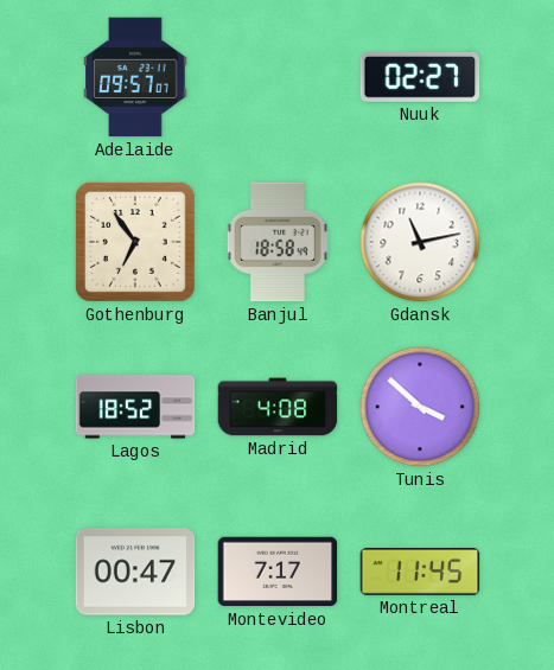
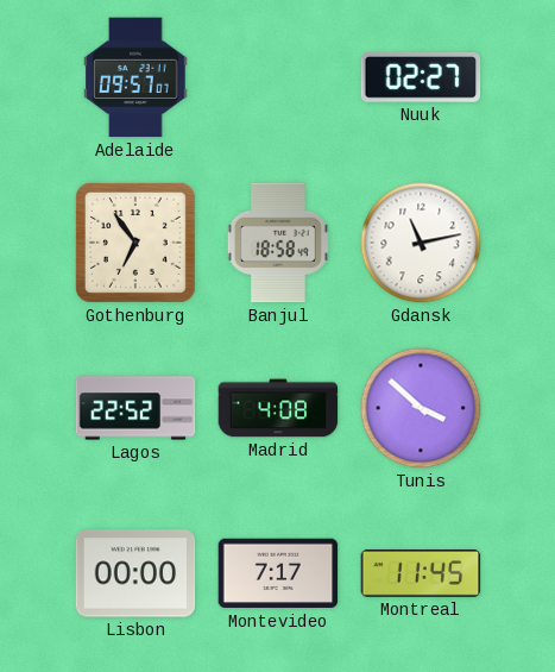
Lagos: 18:52 -> 22:52
Lisbon: 00:47 -> 00:00
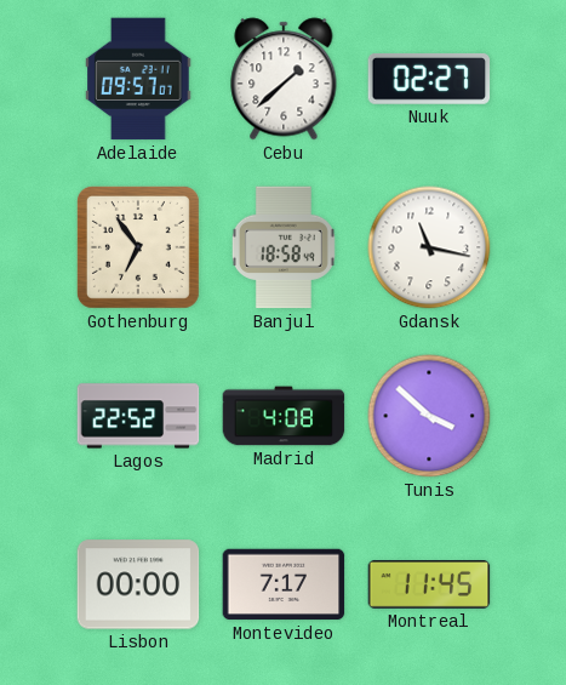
Cebu: none -> 1:38
Gdansk: 11:13 -> 11:17
